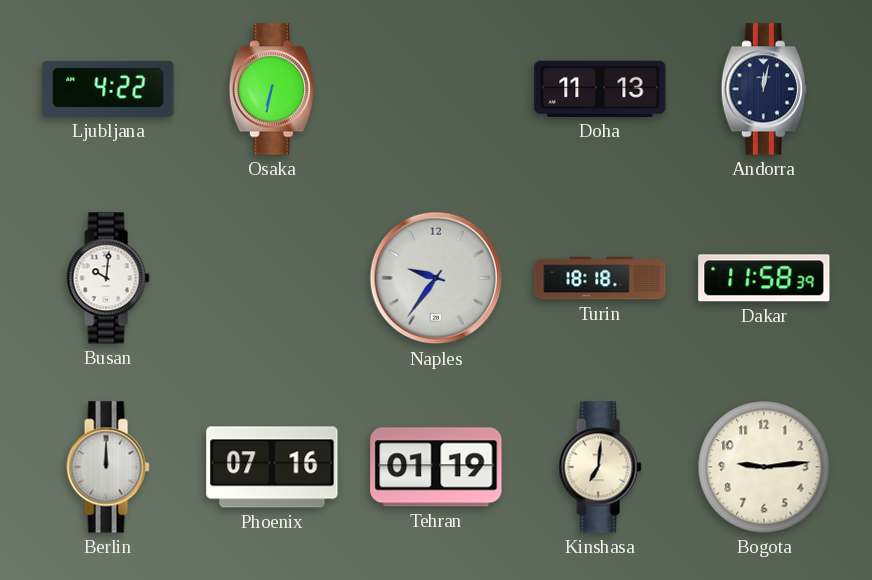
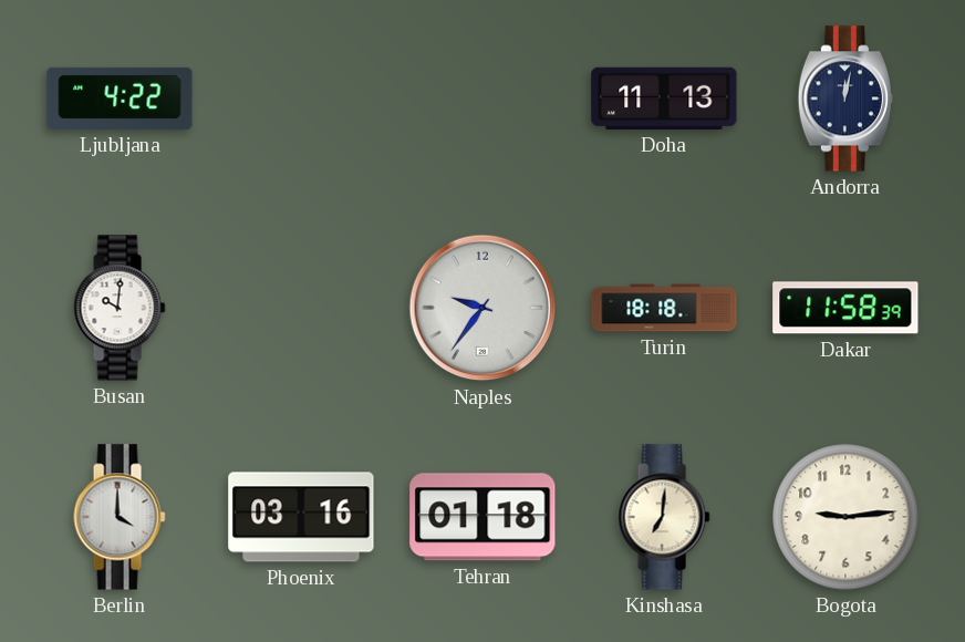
Osaka: 6:32 -> none
Berlin: 12:00 -> 4:00
Phoenix: 07:16 -> 03:16
Tehran: 01:19 -> 01:18
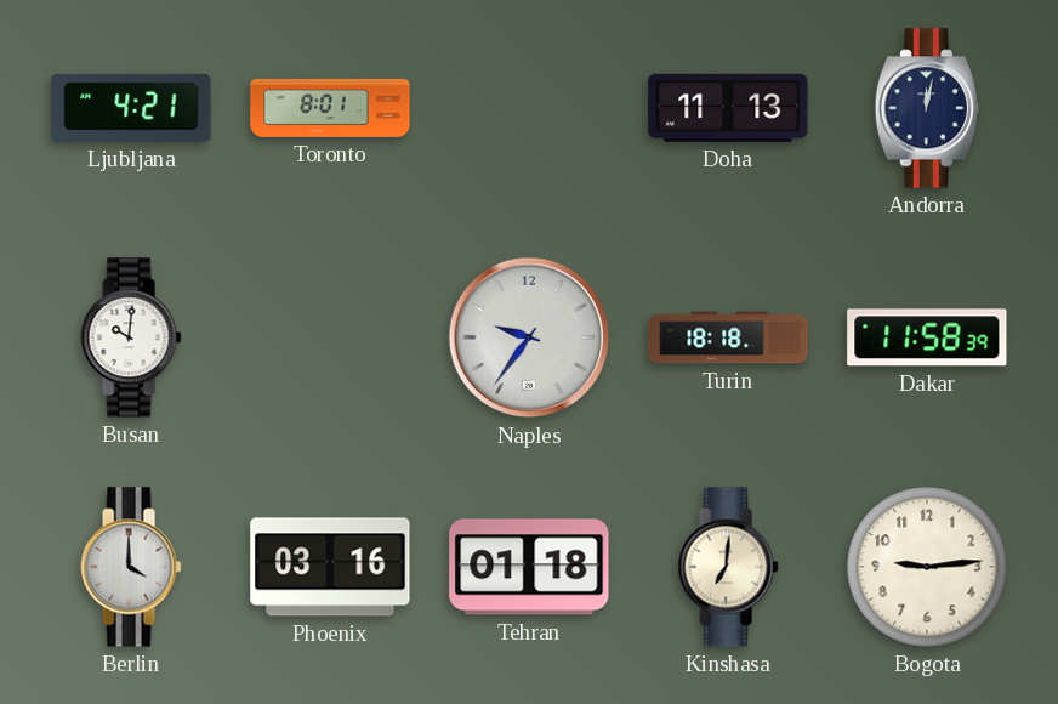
Ljubljana: 4:22 -> 4:21
Toronto: none -> 8:01
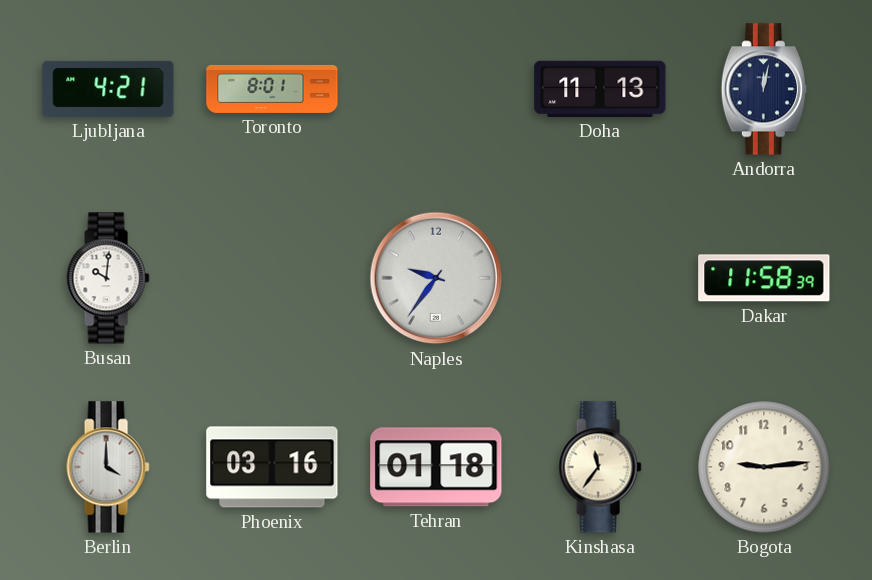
Turin: 18:18 -> none
Kinshasa: 7:01 -> 11:36
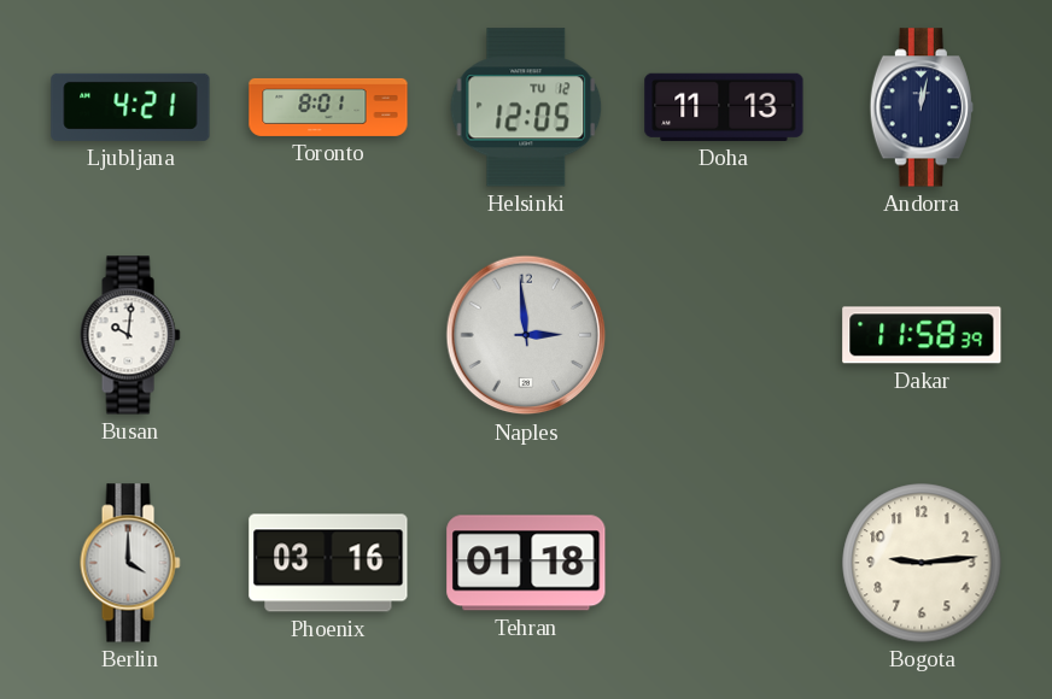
Helsinki: none -> 12:05
Naples: 9:36 -> 2:59
Kinshasa: 11:36 -> none
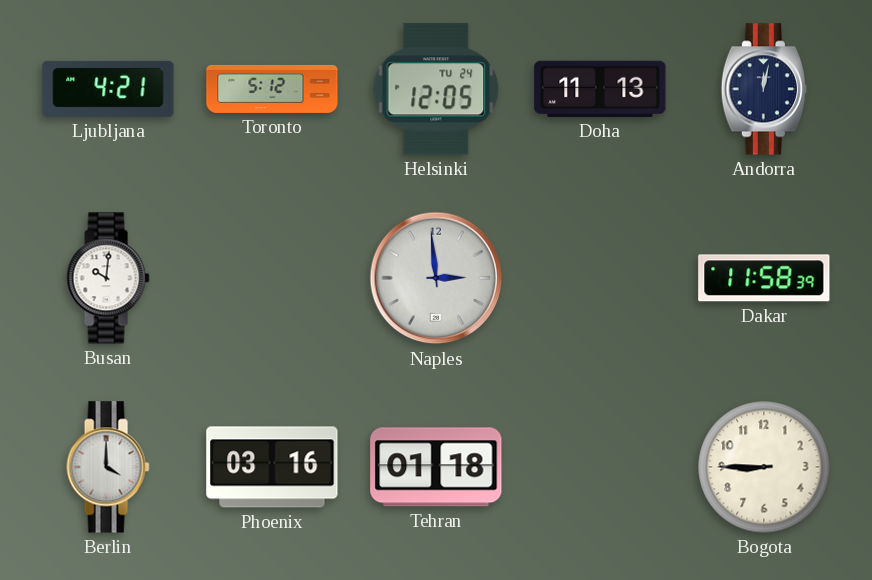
Toronto: 8:01 -> 5:12
Helsinki date: TU 12 -> TU 24
Bogota: 9:14 -> 8:45
